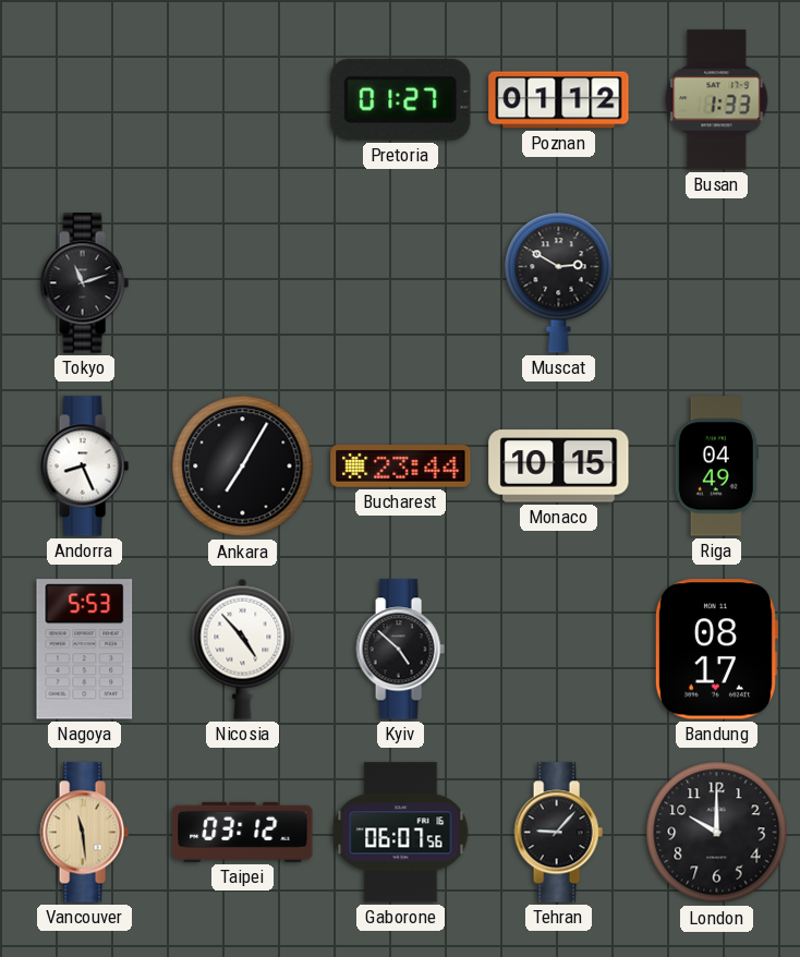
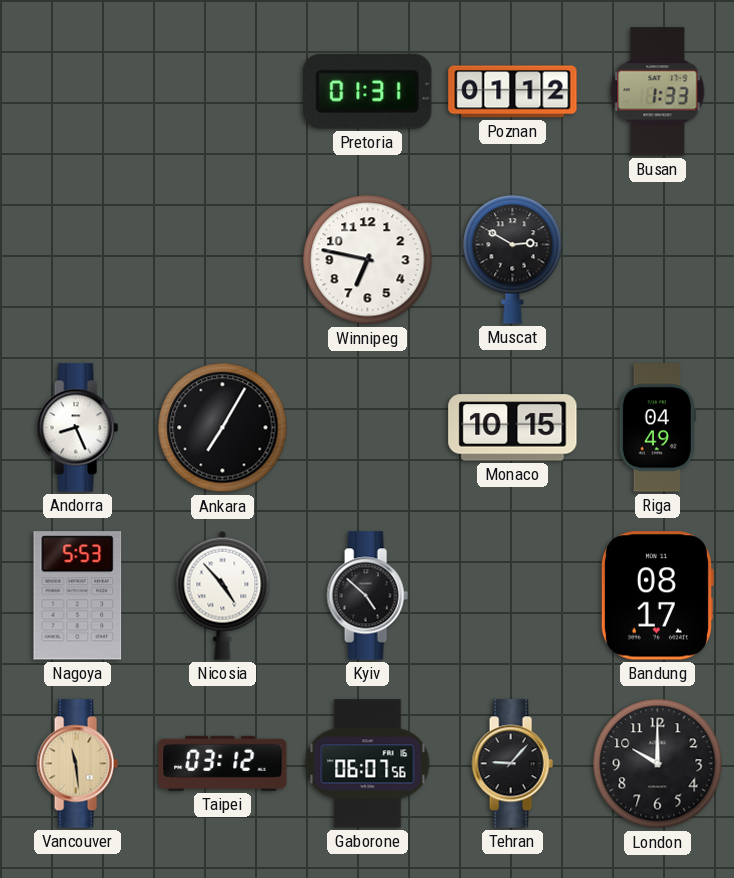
Pretoria: 01:27 -> 01:31
Tokyo: 11:12 -> none
Winnipeg: none -> 6:47
Bucharest: 23:44 -> none
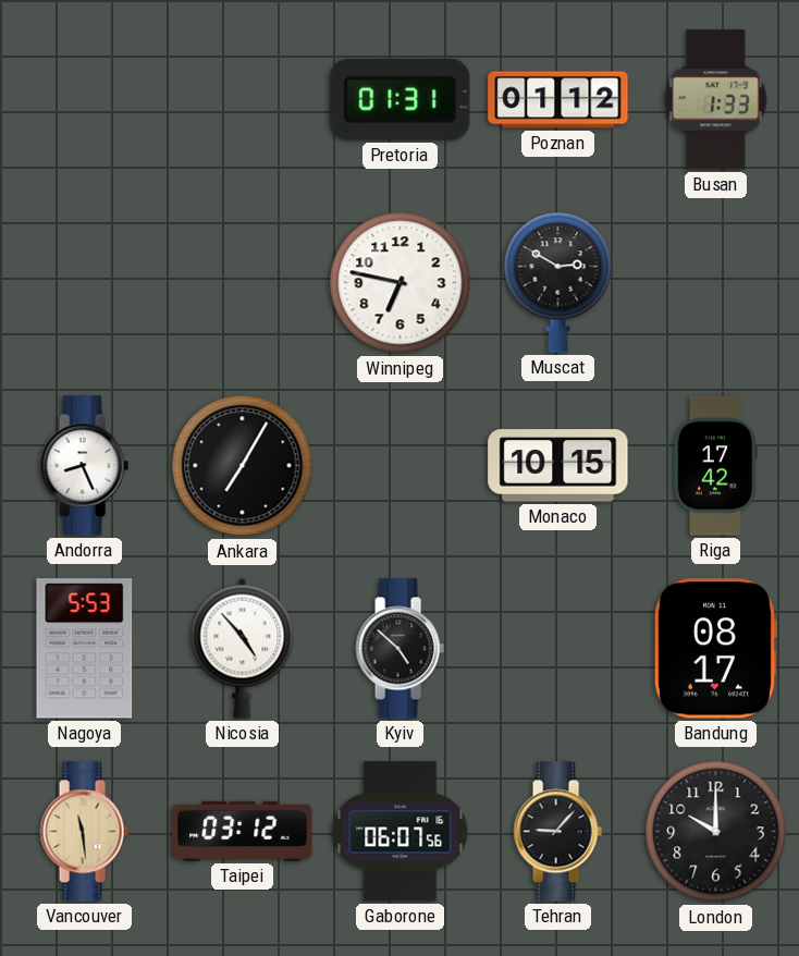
Riga: 04:49 -> 17:42
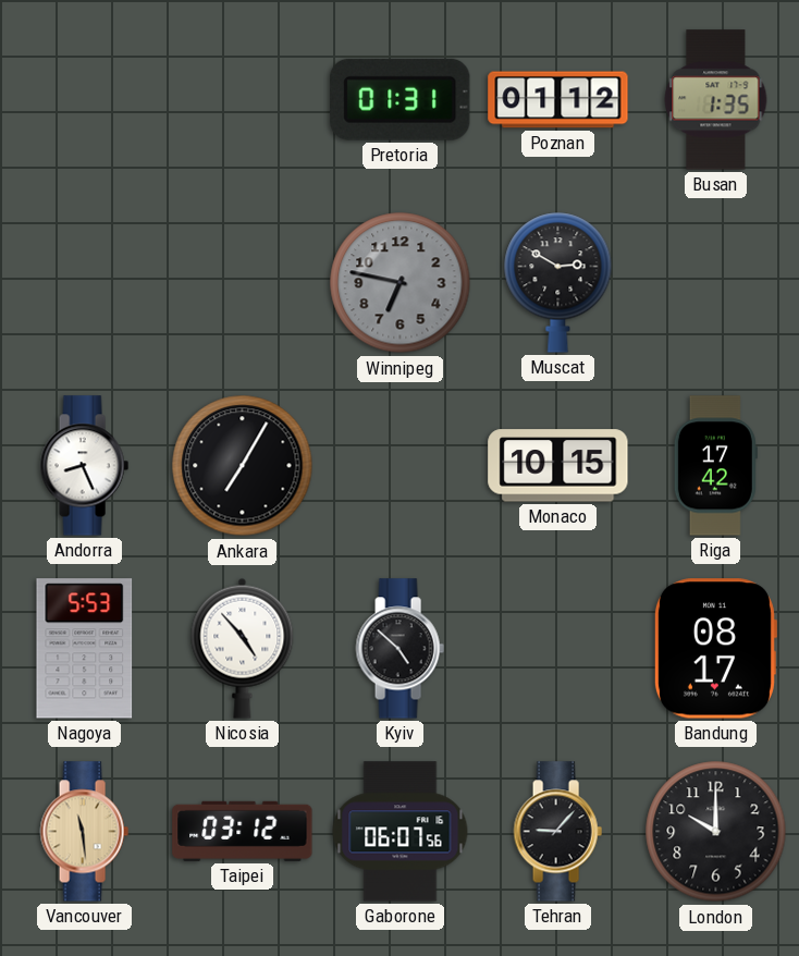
Busan: 1:33 -> 1:35
Winnipeg dial: white -> grey
